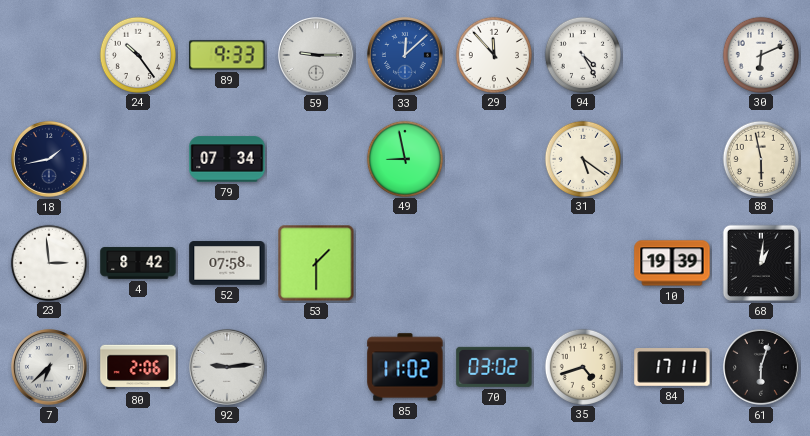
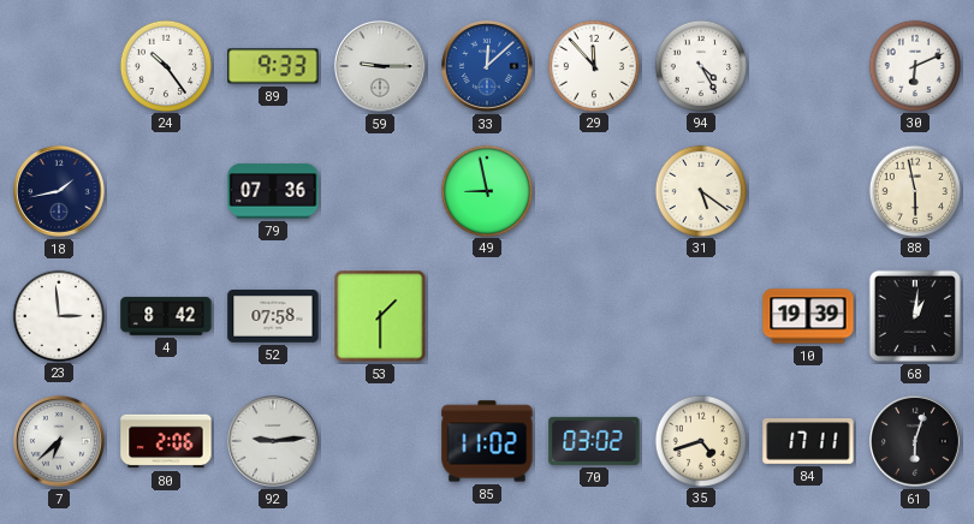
79: 07:34 -> 07:36
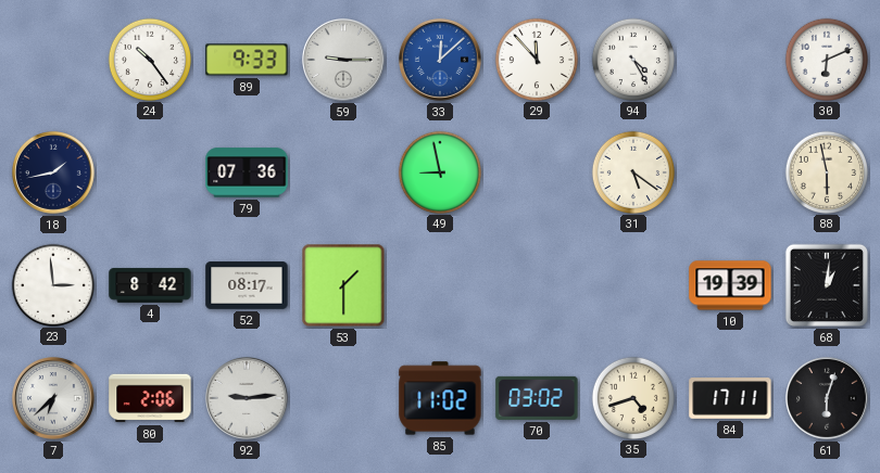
52: 07:58 -> 08:17
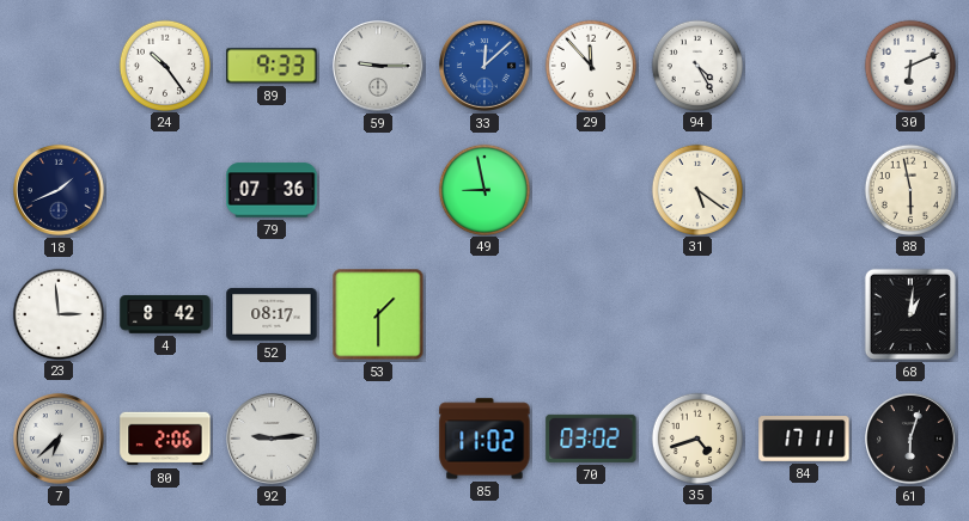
18: 1:43 -> 1:41
10: 19:39 -> none
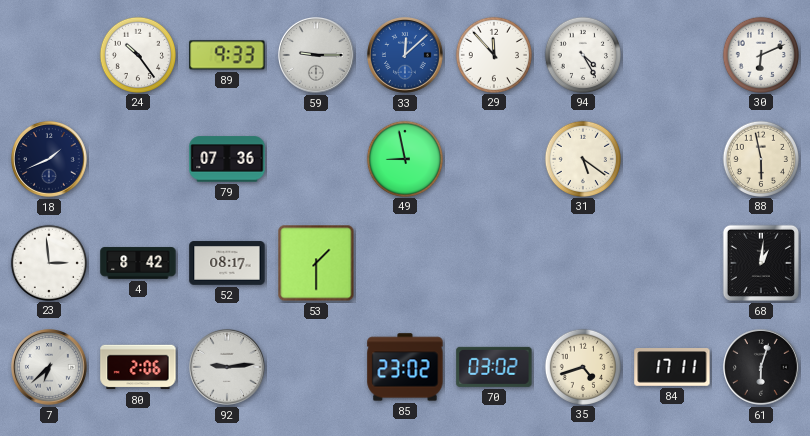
85: 11:02 -> 23:02
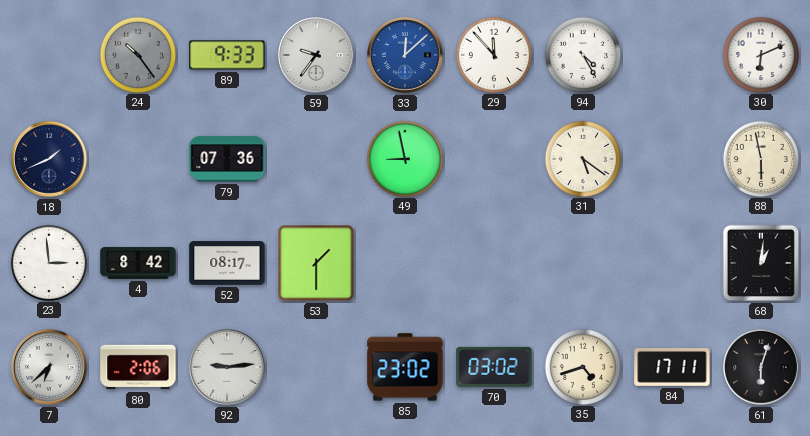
24 dial: white -> grey
59: 9:15 -> 9:36
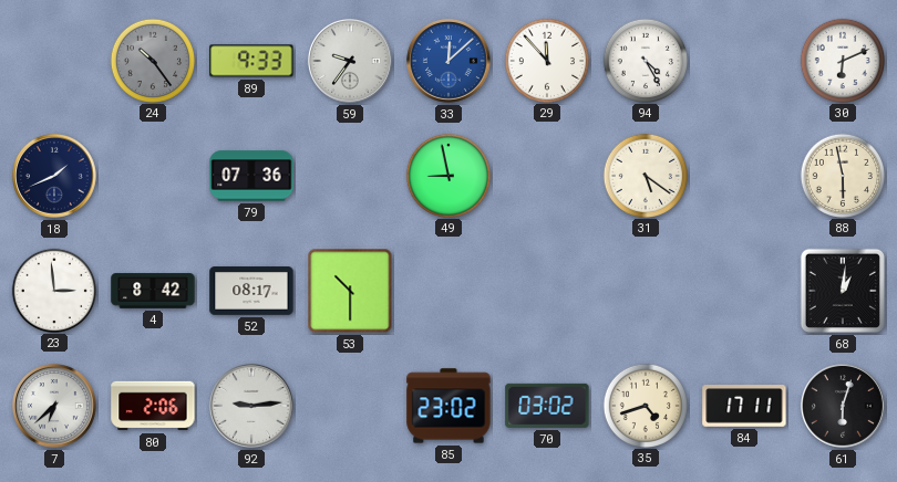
53: 1:30 -> 10:30
